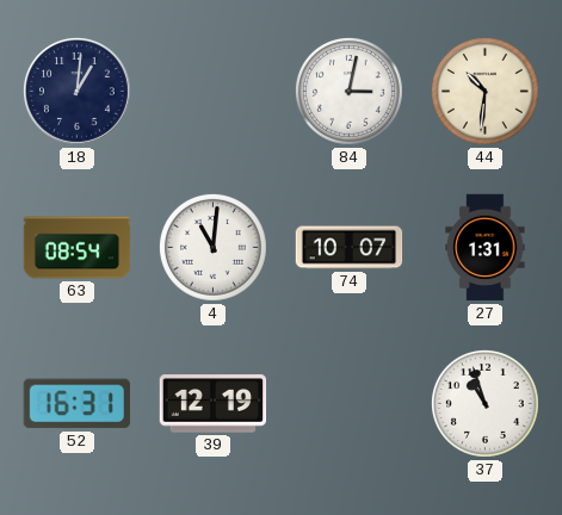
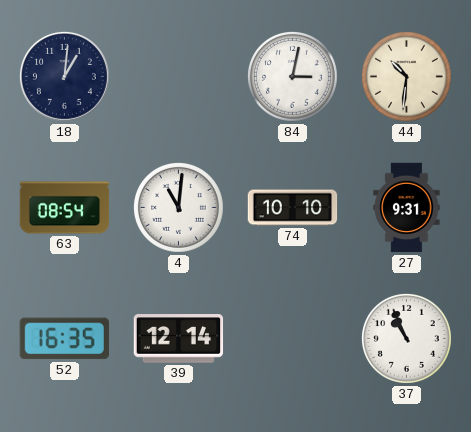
74: 10:07 -> 10:10
27: 1:31 -> 9:31
52: 16:31 -> 16:35
39: 12:19 -> 12:14
37: 10:57 -> 10:56
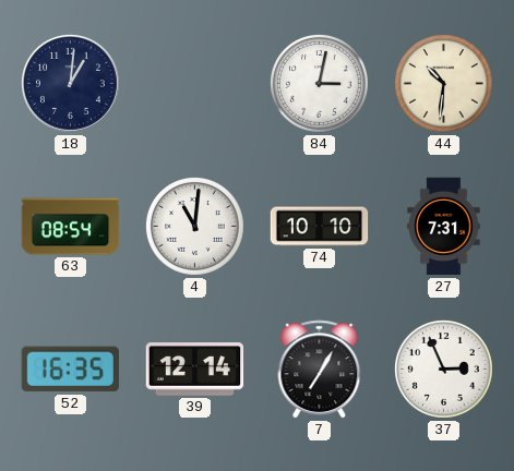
27: 9:31 -> 7:31
7: none -> 7:05
37: 10:56 -> 2:56
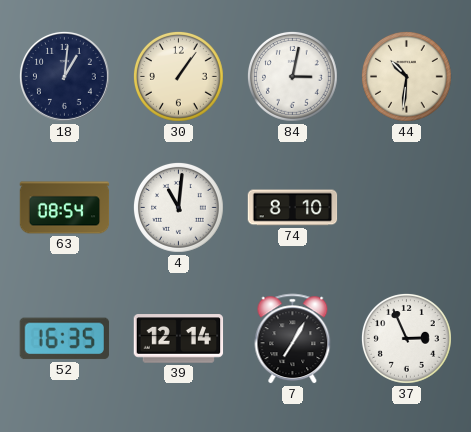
30: none -> 1:06
74: 10:10 -> 8:10
27: 7:31 -> none
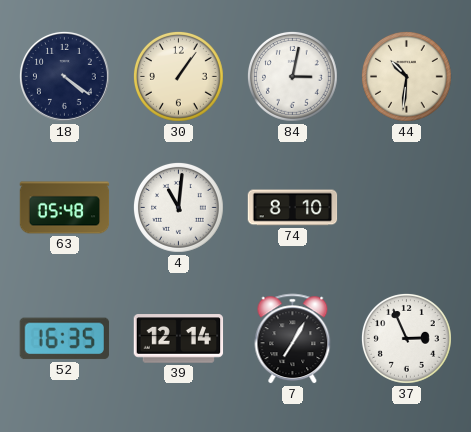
18: 1:01 -> 4:21
63: 08:54 -> 05:48
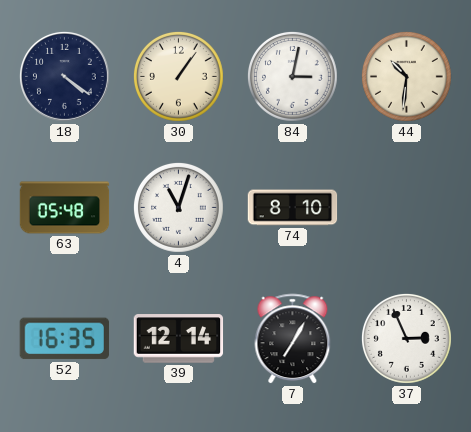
4: 11:01 -> 11:03
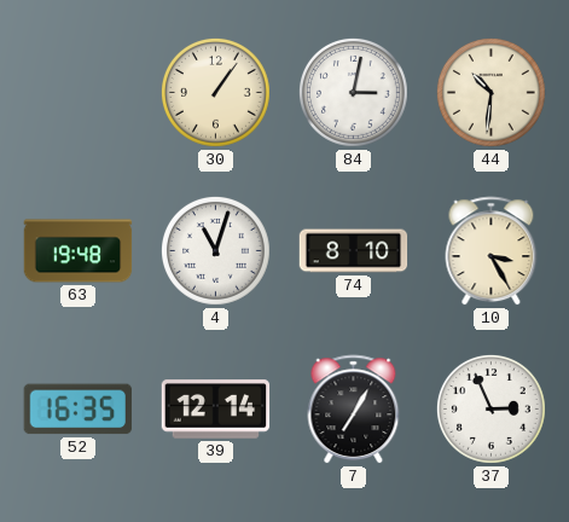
18: 4:21 -> none
63: 05:48 -> 19:48
10: none -> 3:25
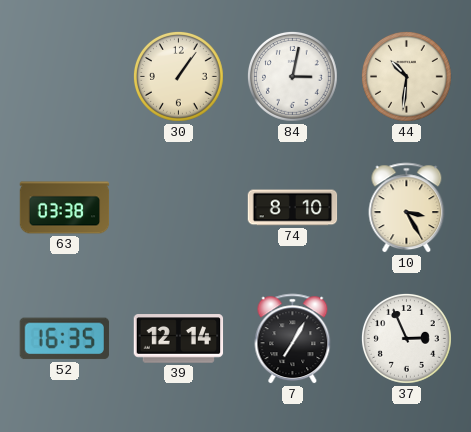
63: 19:48 -> 03:38
4: 11:03 -> none
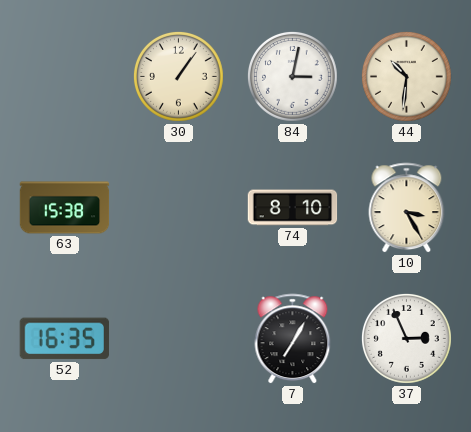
63: 03:38 -> 15:38
39: 12:14 -> none
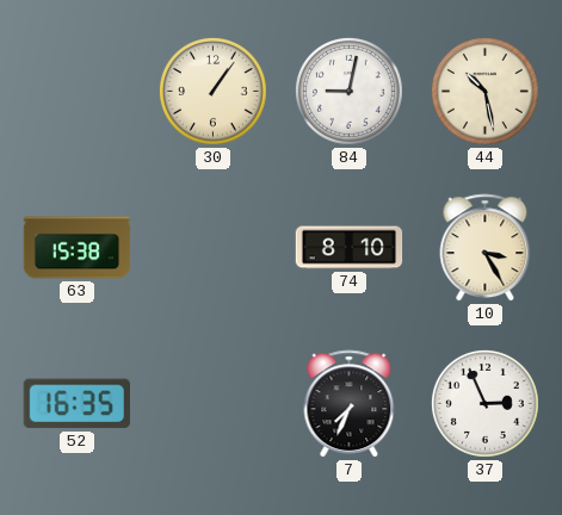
84: 3:02 -> 9:02
44: 10:31 -> 10:28
7: 7:05 -> 7:34
